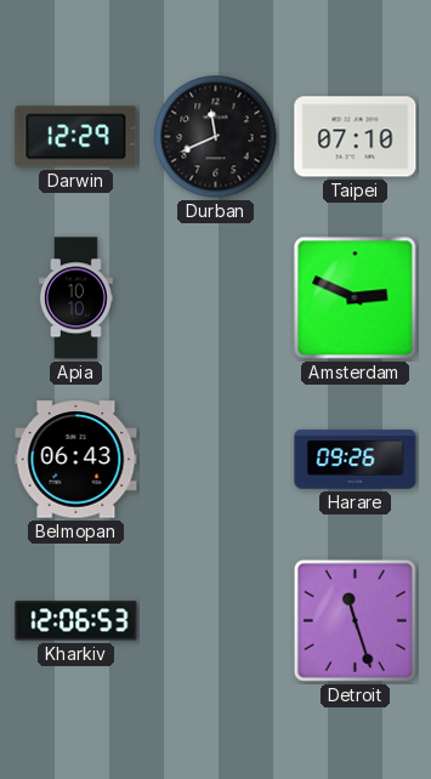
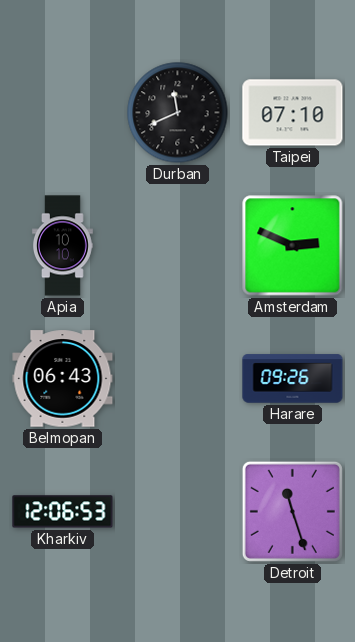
Darwin: 12:29 -> none
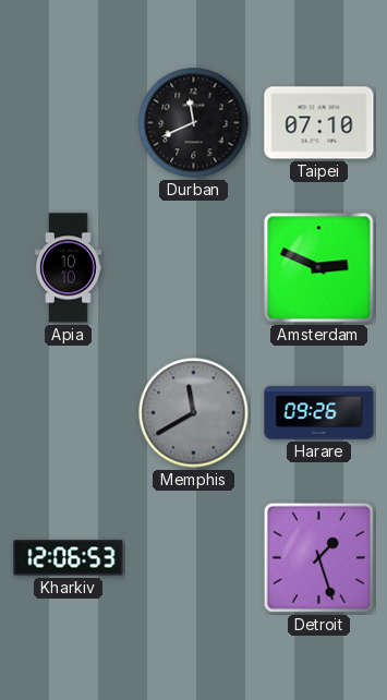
Belmopan: 06:43 -> none
Memphis: none -> 11:40
Detroit: 11:27 -> 1:27
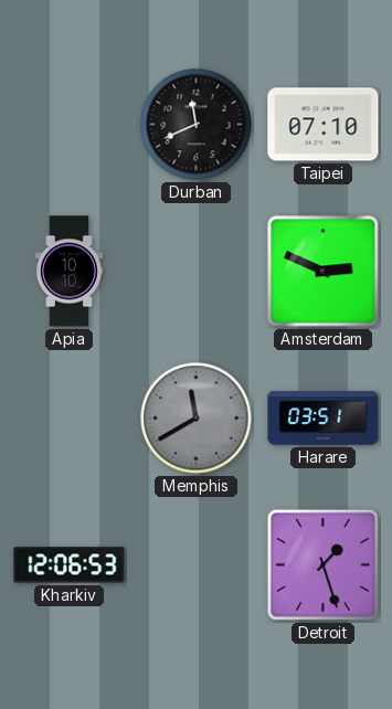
Harare: 09:26 -> 03:51
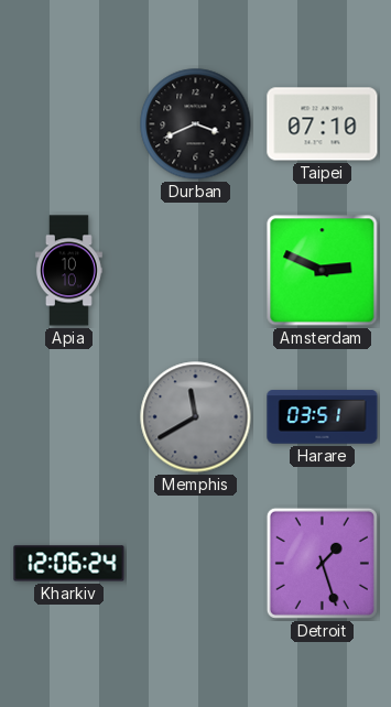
Durban: 11:41 -> 3:41
Kharkiv: 12:06:53 -> 12:06:24
